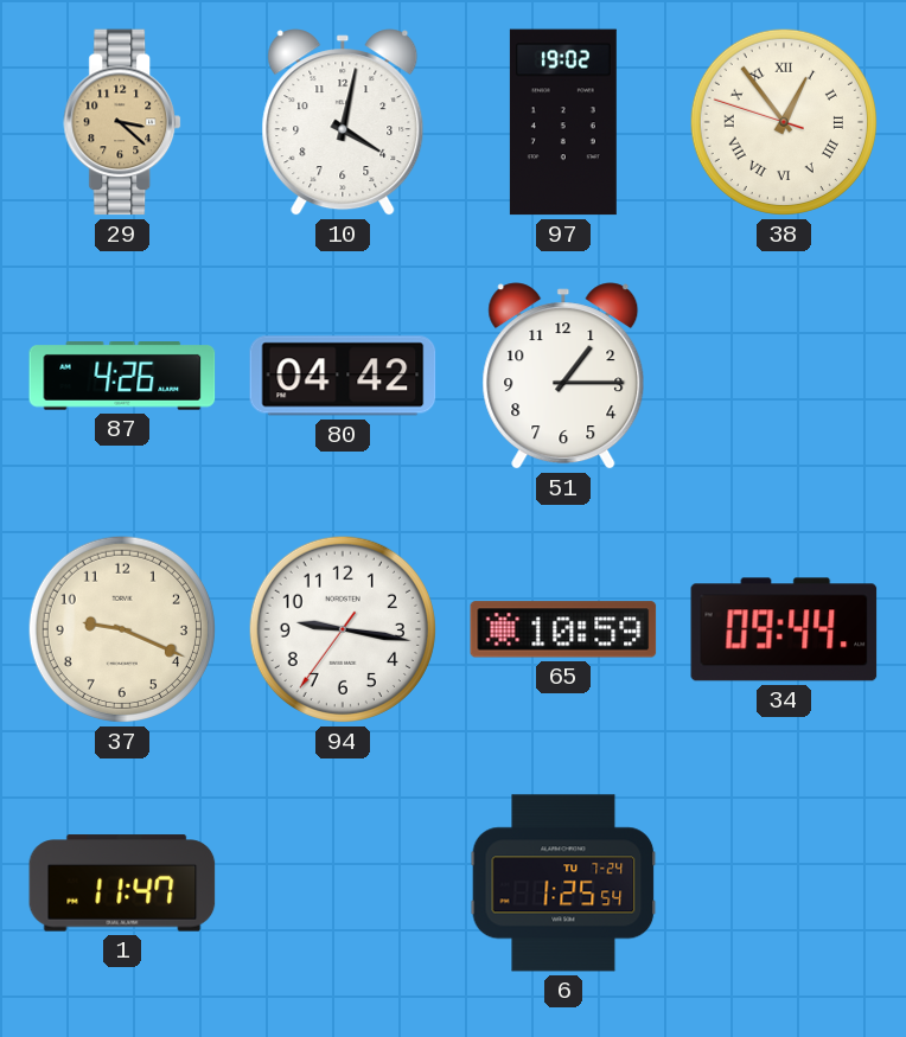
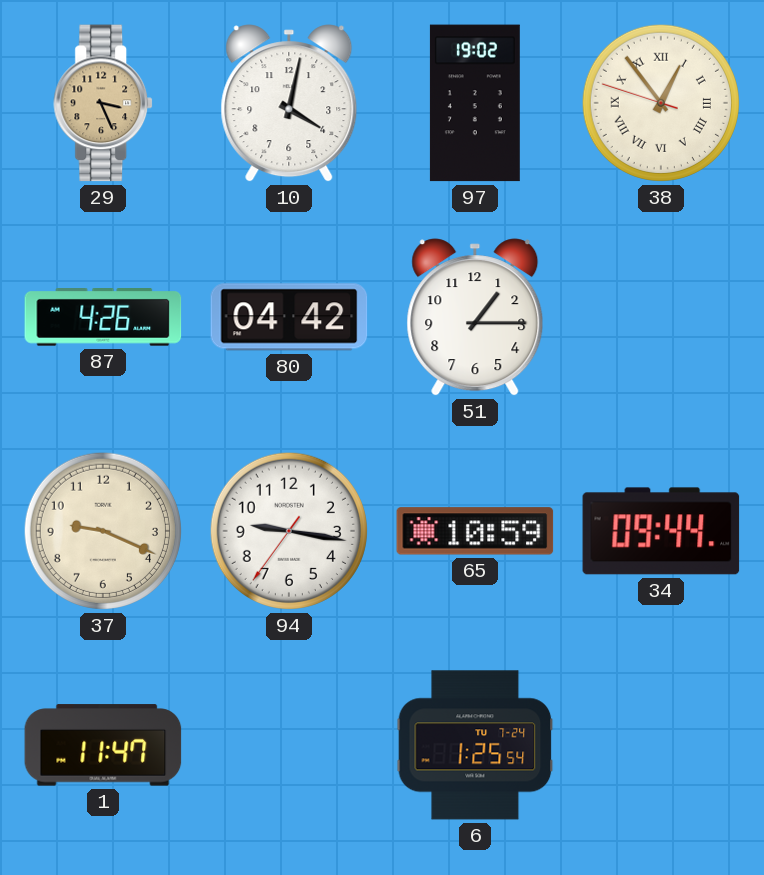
29: 3:22 -> 3:26
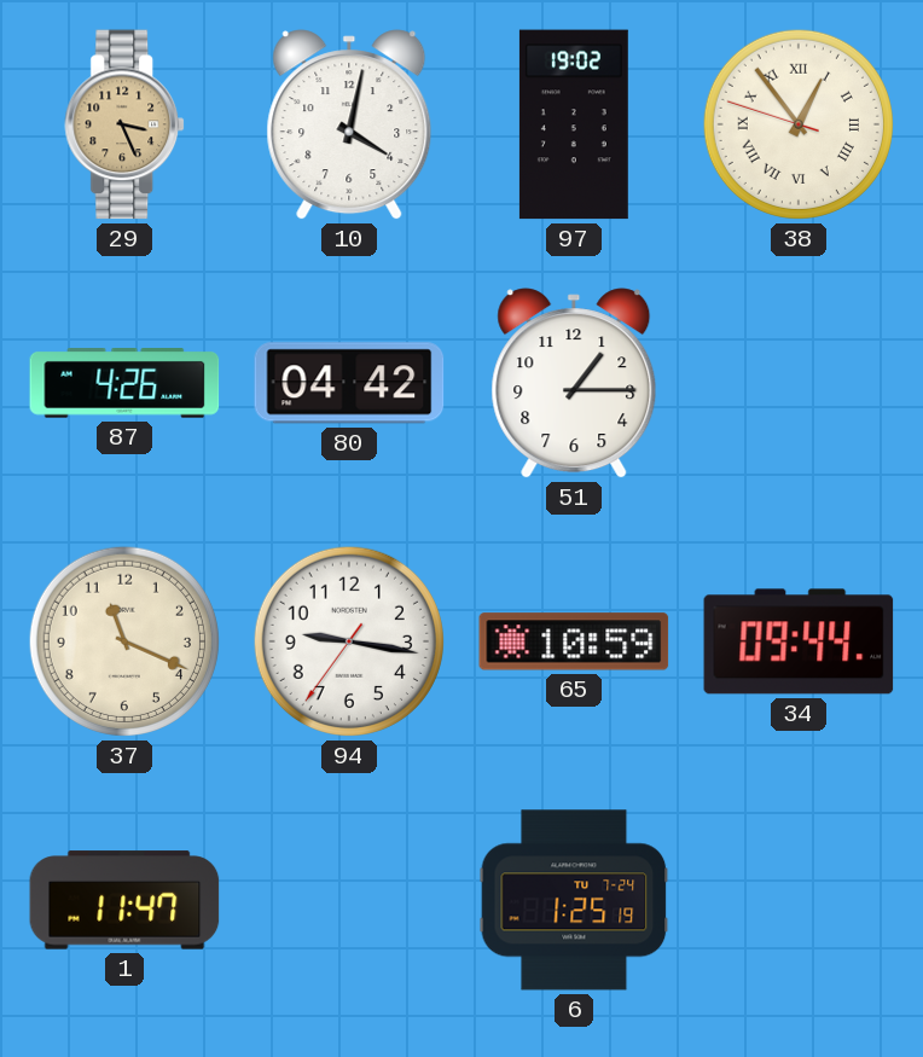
37: 9:19 -> 11:19
6: 1:25:54 -> 1:25:19
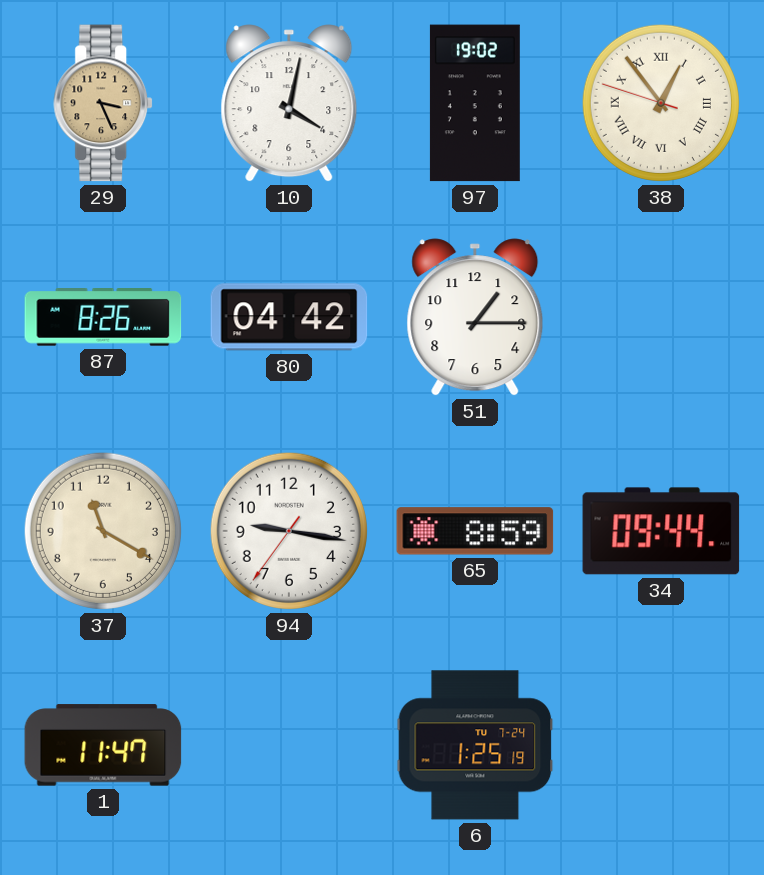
87: 4:26 -> 8:26
37: 11:19 -> 11:20
65: 10:59 -> 8:59
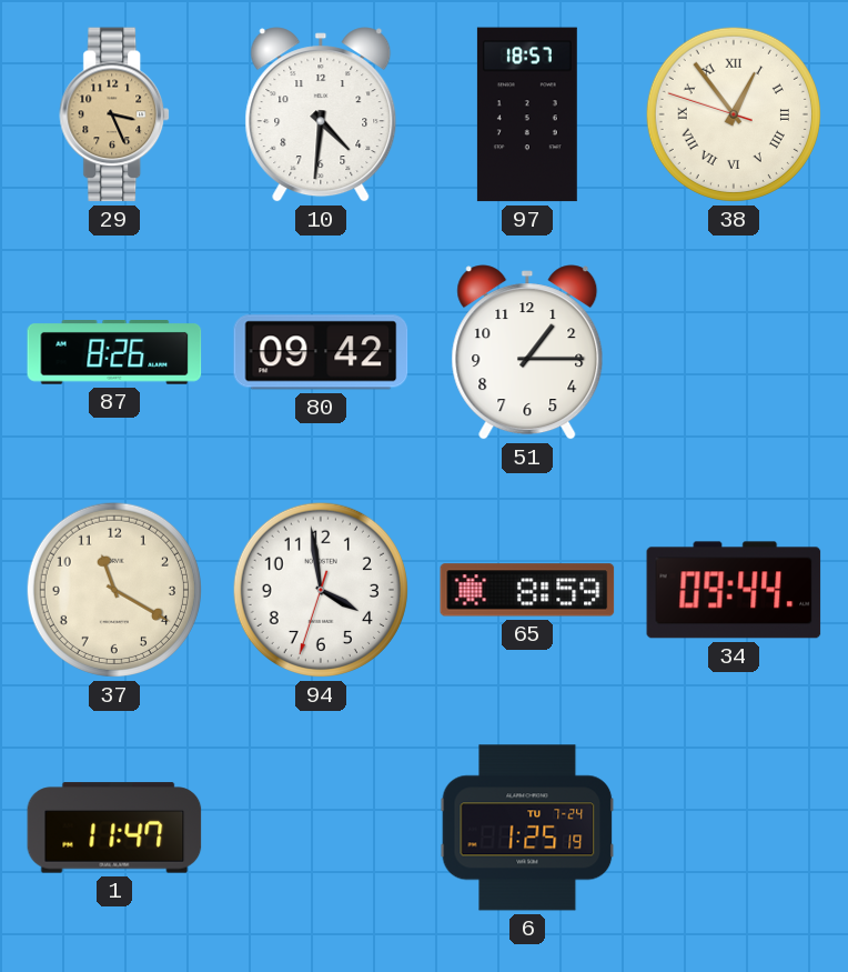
10: 4:02 -> 4:31
97: 19:02 -> 18:57
80: 04:42 -> 09:42
94: 9:16 -> 3:58
